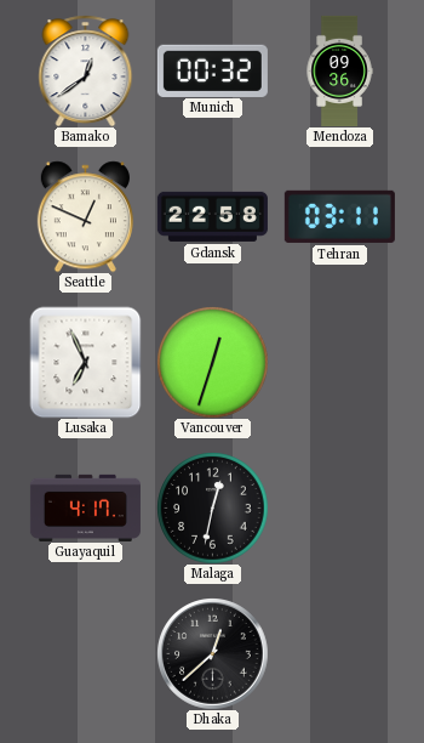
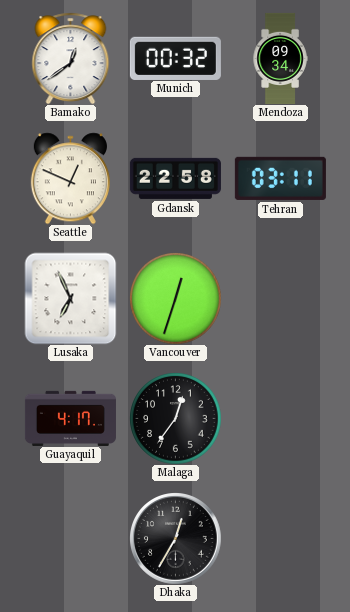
Mendoza: 09:36 -> 09:34
Malaga: 12:32 -> 12:36
Dhaka: 12:38 -> 12:35
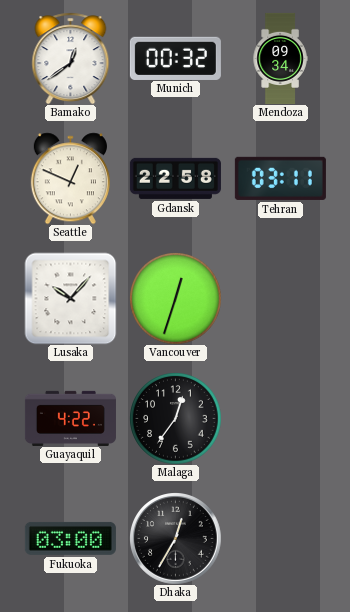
Lusaka: 6:56 -> 10:07
Guayaquil: 4:17 -> 4:22
Fukuoka: none -> 03:00
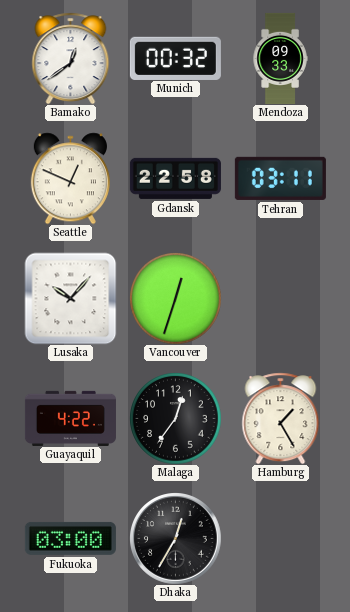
Mendoza: 09:34 -> 09:33
Hamburg: none -> 1:25
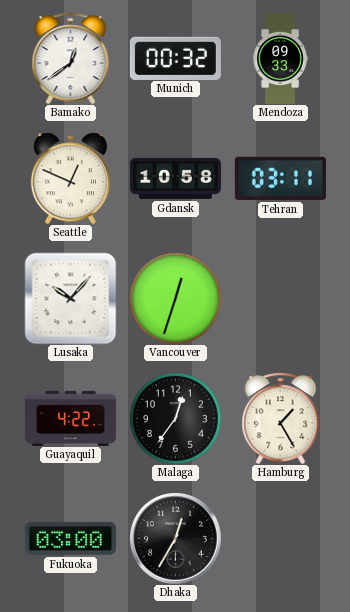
Gdansk: 22:58 -> 10:58
